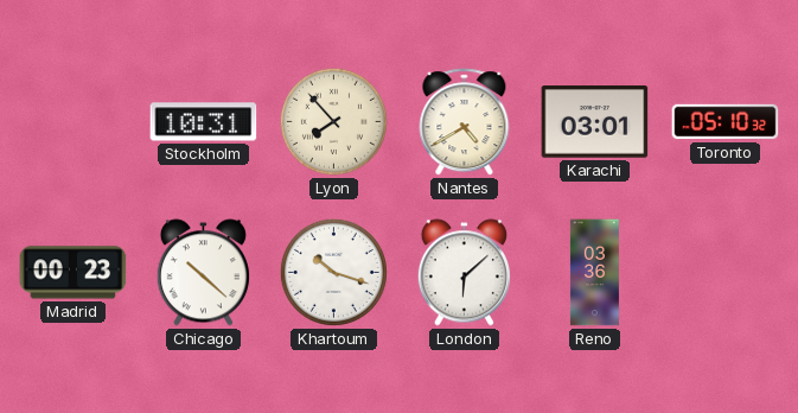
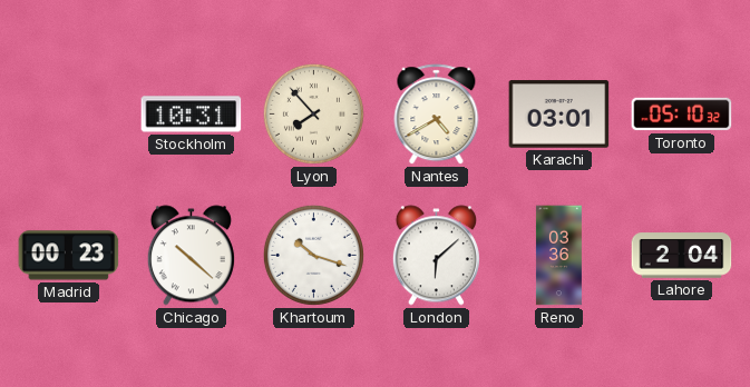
Lahore: none -> 2:04
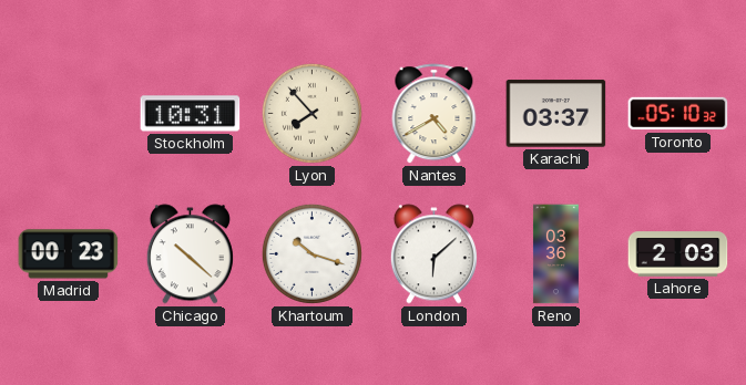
Karachi: 03:01 -> 03:37
Lahore: 2:04 -> 2:03
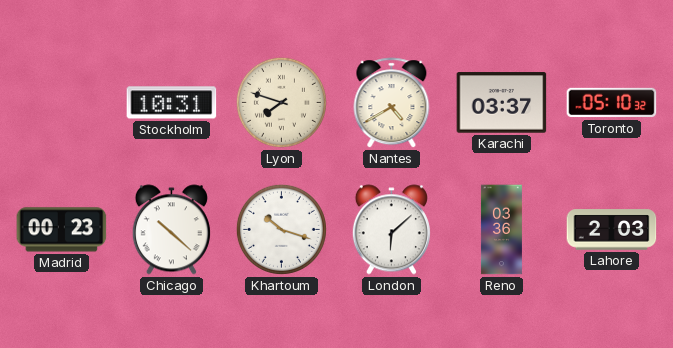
Lyon: 7:53 -> 7:48
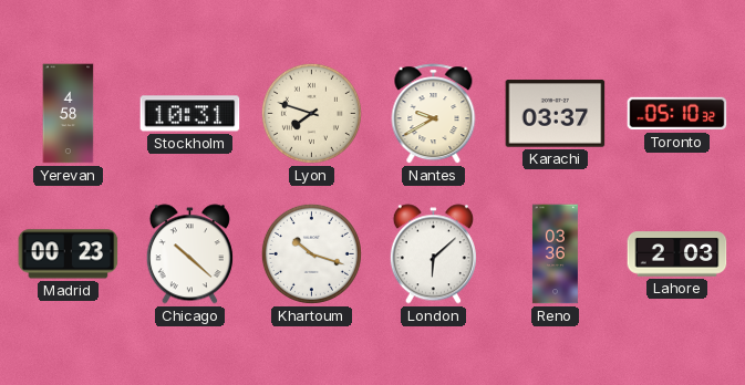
Yerevan: none -> 4:58
Nantes: 4:40 -> 9:40
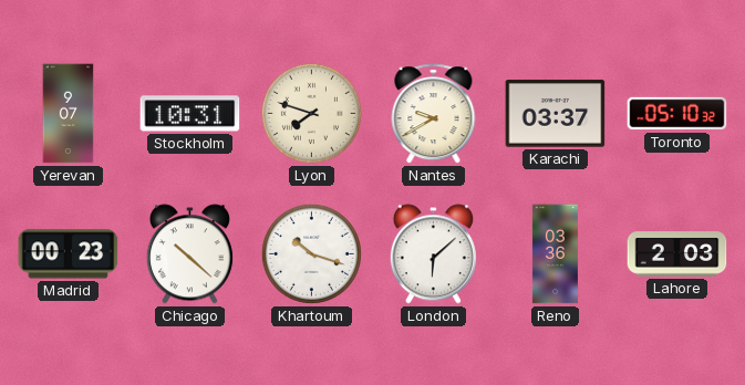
Yerevan: 4:58 -> 9:07
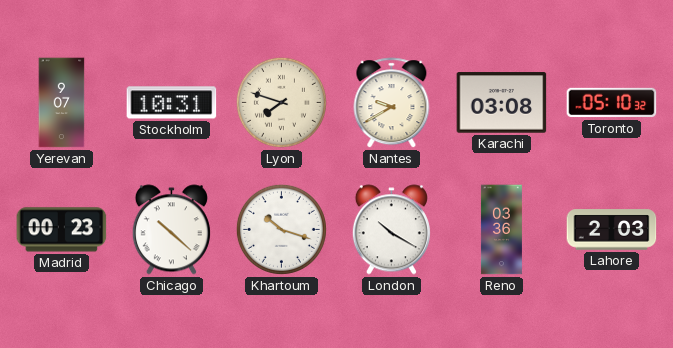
Karachi: 03:37 -> 03:08
London: 6:08 -> 10:20
